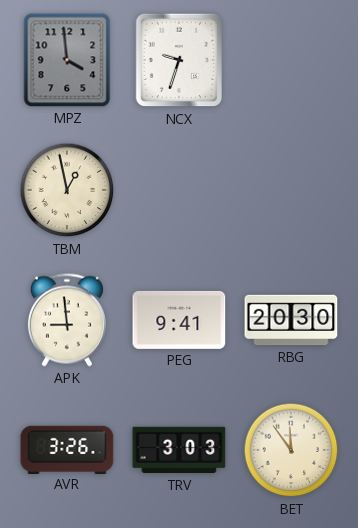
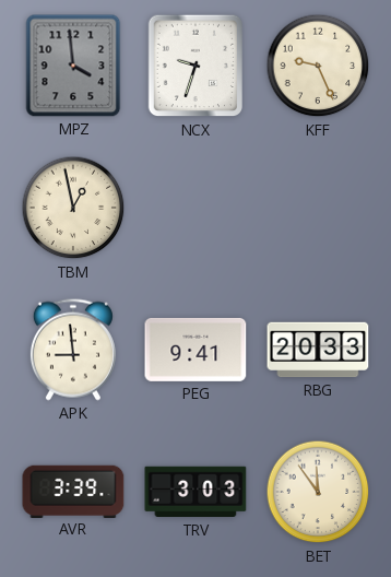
KFF: none -> 9:26
RBG: 20:30 -> 20:33
AVR: 3:26 -> 3:39
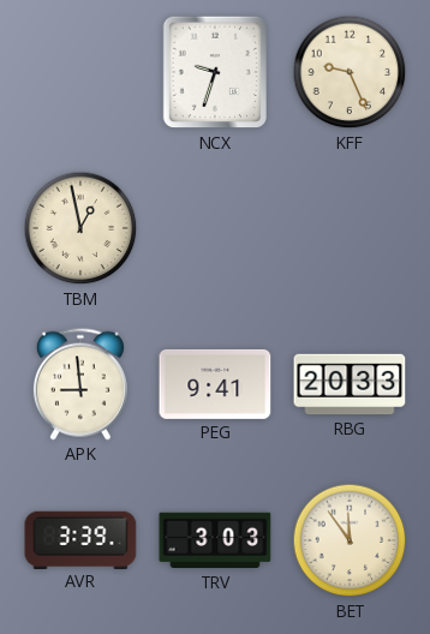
MPZ: 3:59 -> none
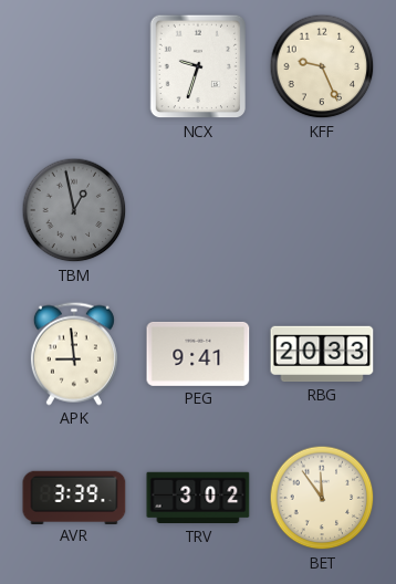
TBM dial: cream -> grey
TRV: 3:03 -> 3:02
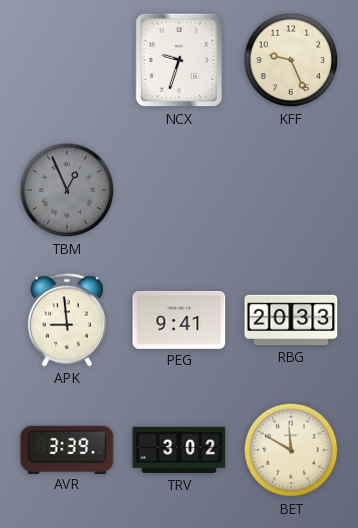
TBM: 12:58 -> 12:56
BET: 11:54 -> 11:50
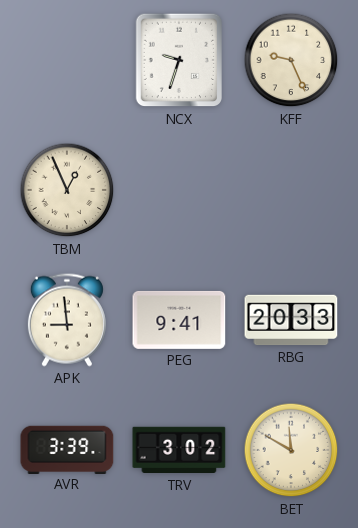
TBM dial: grey -> cream
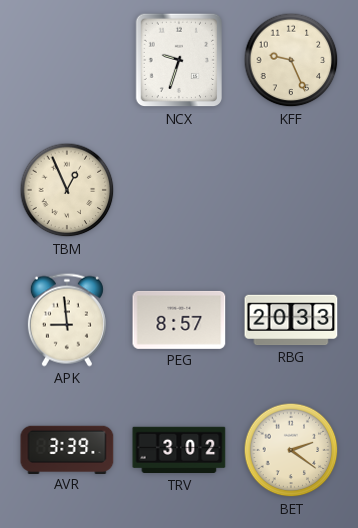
PEG: 9:41 -> 8:57
BET: 11:50 -> 2:21
